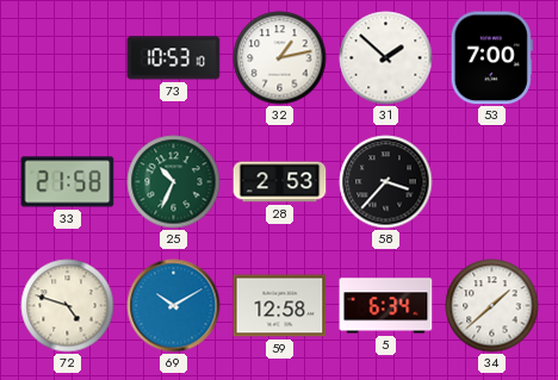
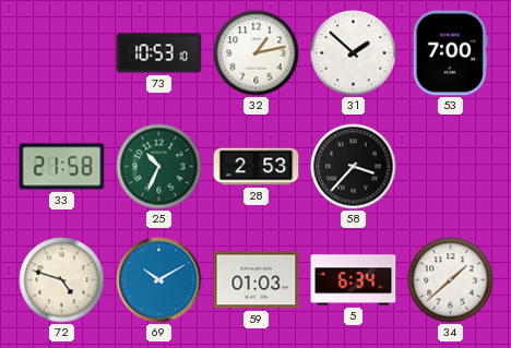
59: 12:58 -> 01:03
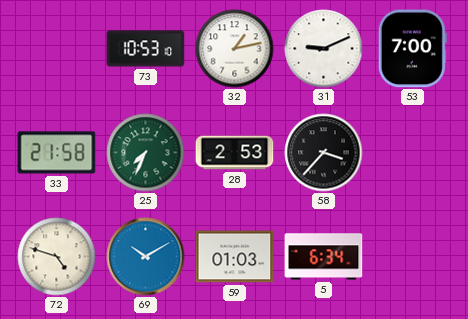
31: 1:52 -> 9:11
25: 10:34 -> 7:34
34: 1:38 -> none
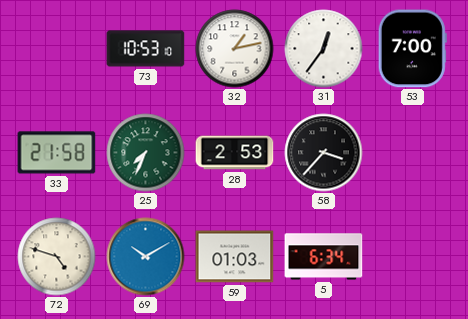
31: 9:11 -> 12:36
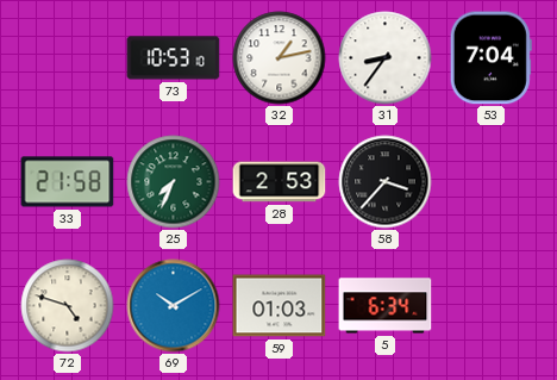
31: 12:36 -> 8:36
53: 7:00 -> 7:04
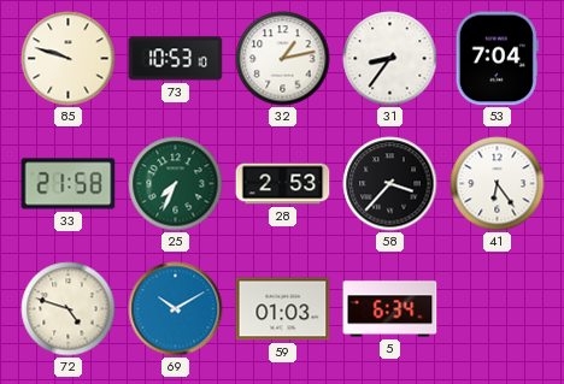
85: none -> 9:48
41: none -> 6:24
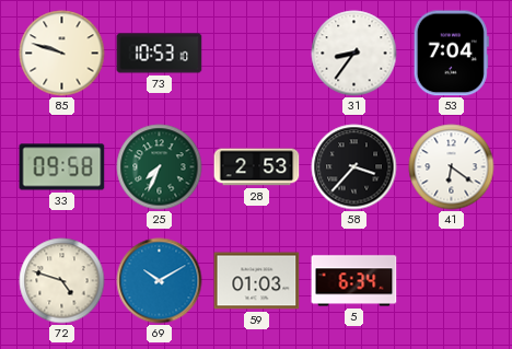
32: 1:13 -> none
33: 21:58 -> 09:58
41: 6:24 -> 6:21
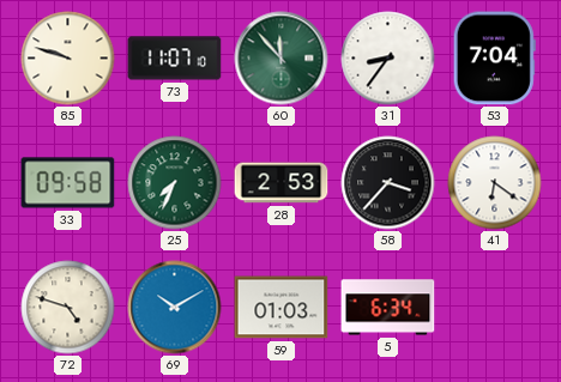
73: 10:53 -> 11:07
60: none -> 11:53
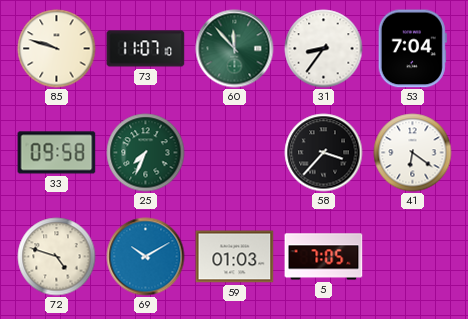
28: 2:53 -> none
5: 6:34 -> 7:05
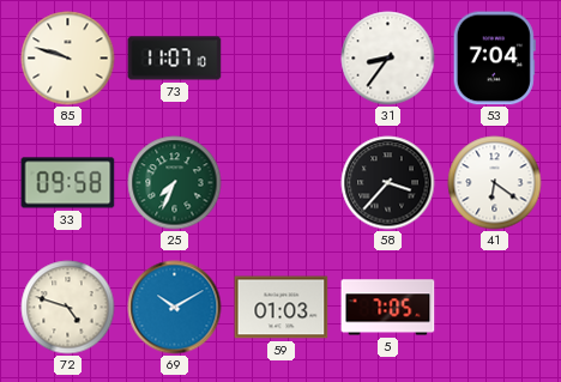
60: 11:53 -> none
